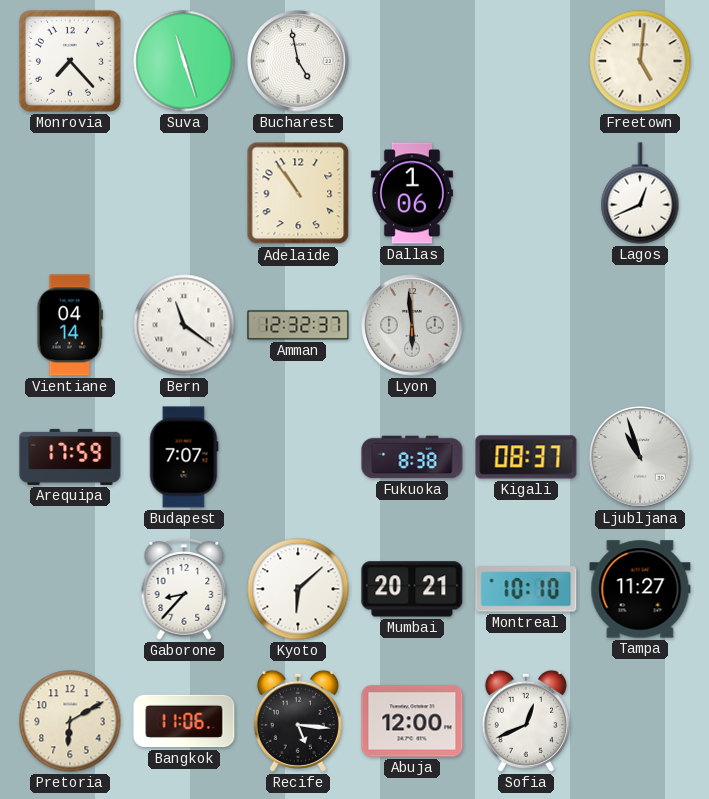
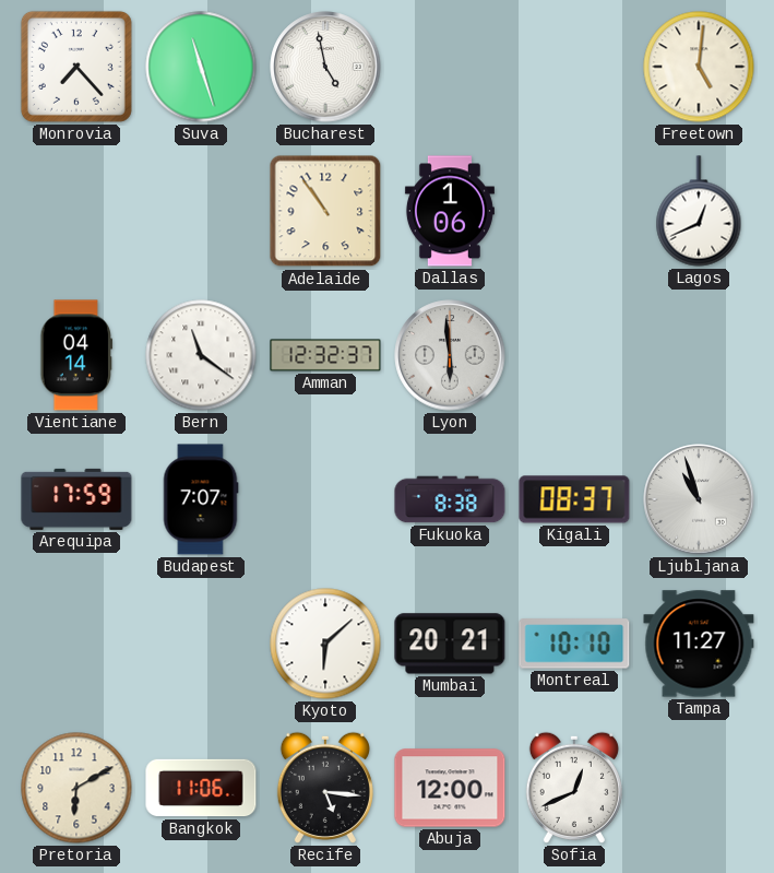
Gaborone: 8:37 -> none
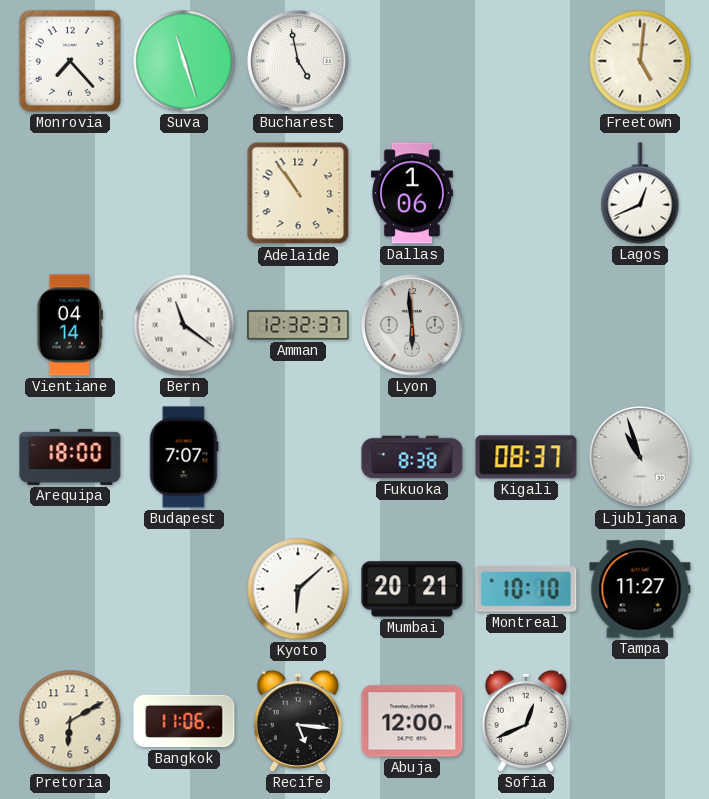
Arequipa: 17:59 -> 18:00
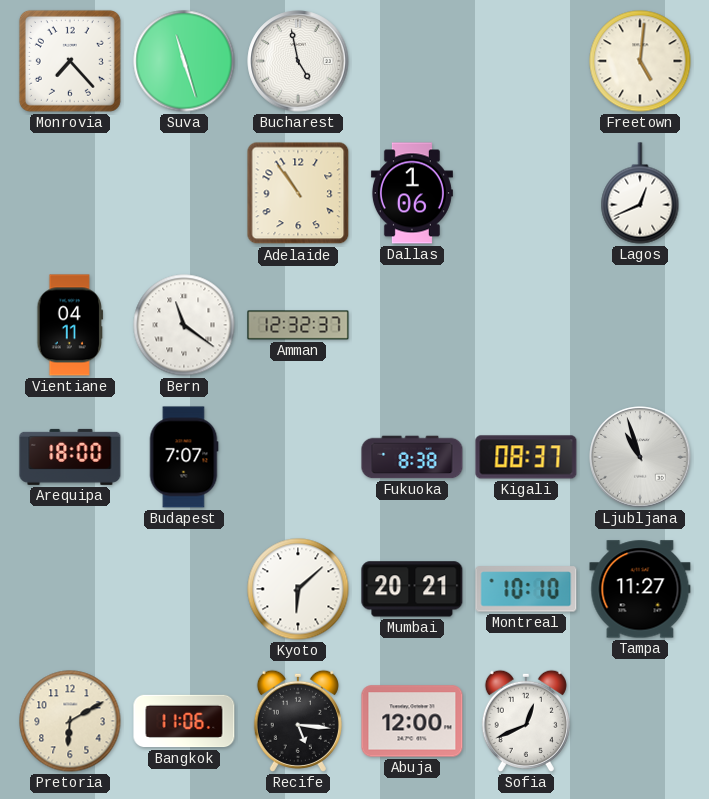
Vientiane: 04:14 -> 04:11
Lyon: 5:59 -> none
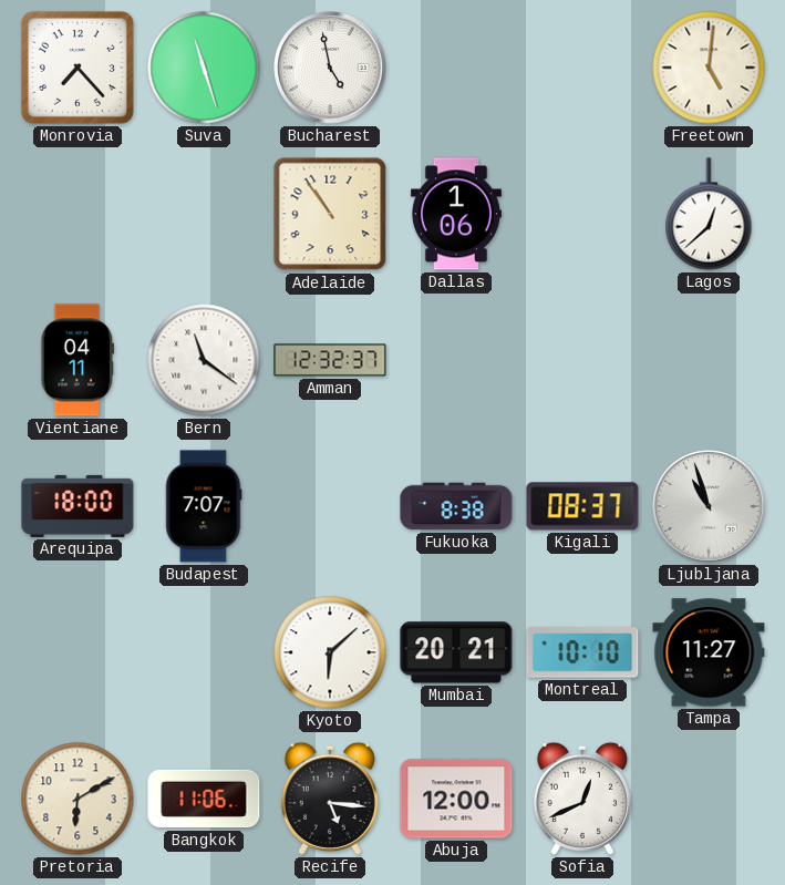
Lagos: 12:41 -> 12:38
